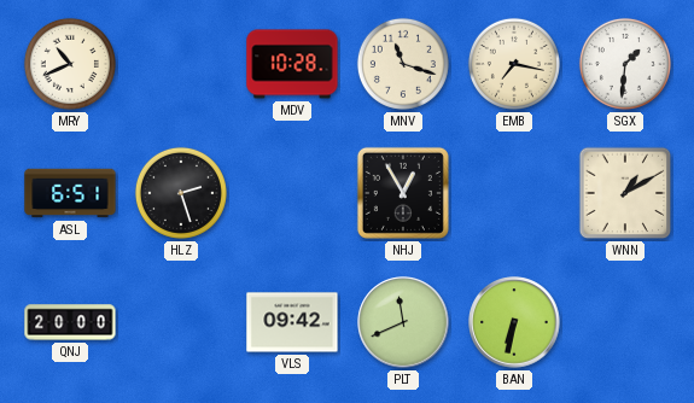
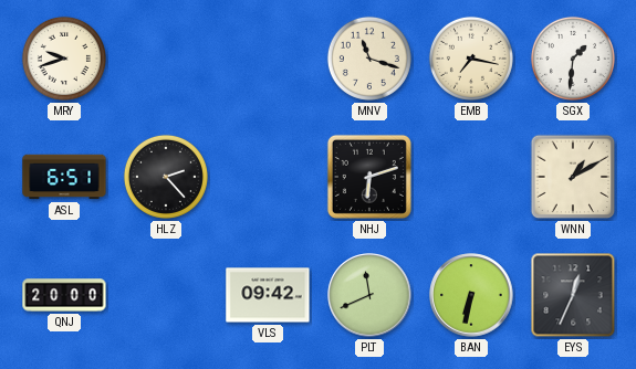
MRY: 10:41 -> 9:42
MDV: 10:28 -> none
HLZ: 2:27 -> 2:23
NHJ: 12:55 -> 6:12
EYS: none -> 12:34
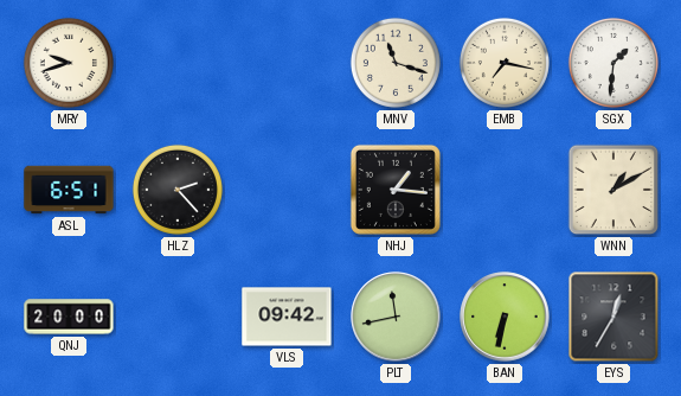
NHJ: 6:12 -> 1:16
PLT: 11:41 -> 11:43
EYS: 12:34 -> 12:35
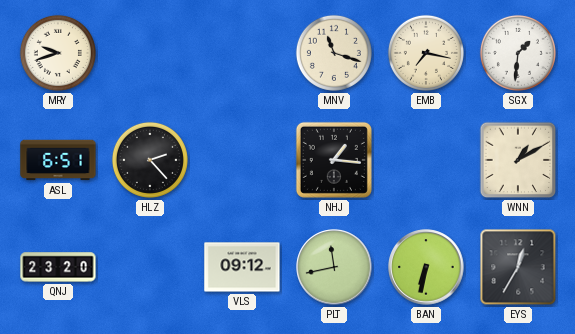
QNJ: 20:00 -> 23:20
VLS: 09:42 -> 09:12
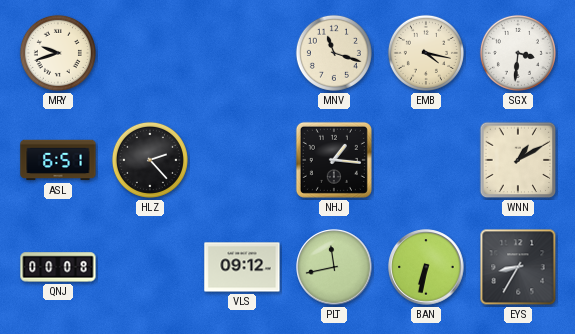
EMB: 7:17 -> 4:17
SGX: 1:31 -> 3:31
QNJ: 23:20 -> 00:08
EYS: 12:35 -> 8:35
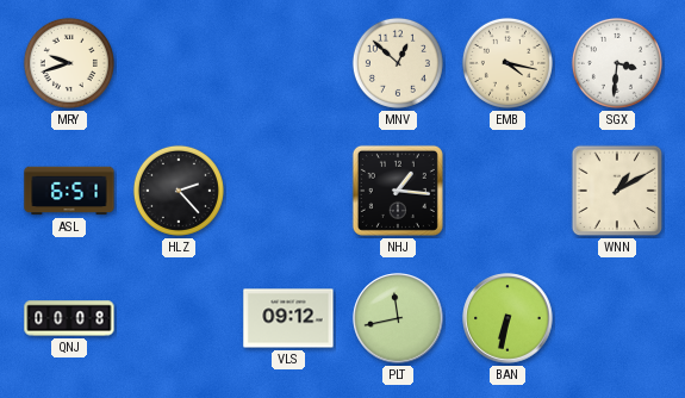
MNV: 11:18 -> 12:52
EYS: 8:35 -> none
